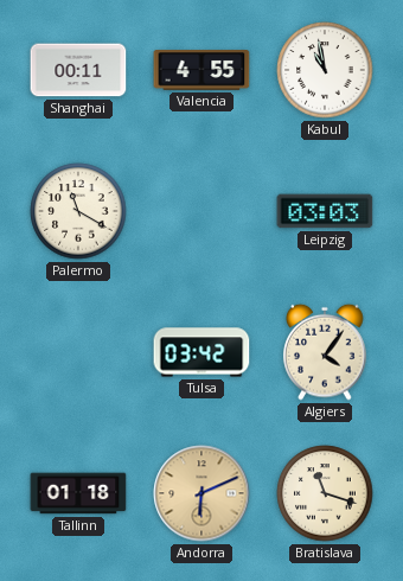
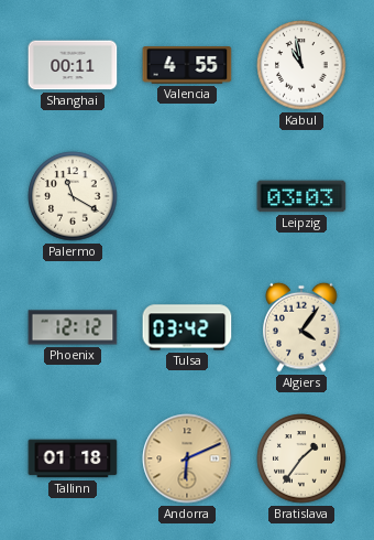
Phoenix: none -> 12:12
Bratislava: 11:18 -> 1:36
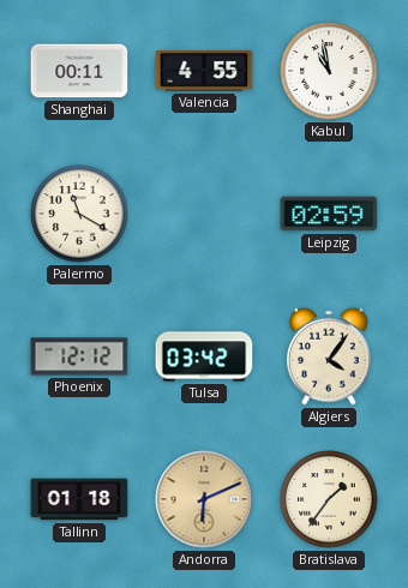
Leipzig: 03:03 -> 02:59
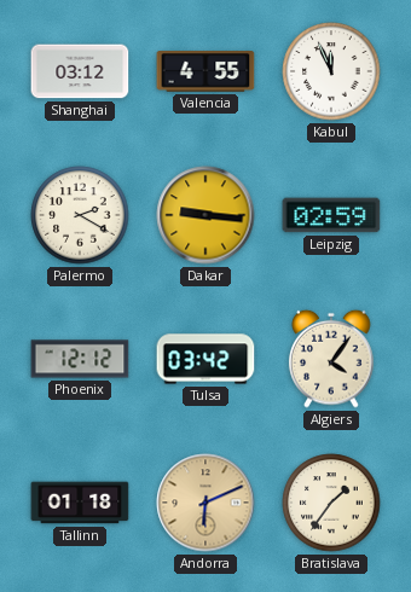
Shanghai: 00:11 -> 03:12
Kabul: 10:58 -> 11:56
Palermo: 11:20 -> 2:20
Dakar: none -> 9:16
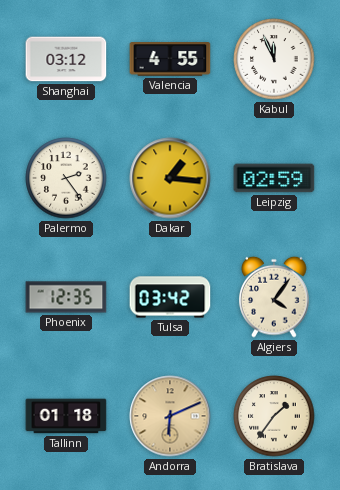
Palermo: 2:20 -> 2:24
Dakar: 9:16 -> 1:16
Phoenix: 12:12 -> 12:35
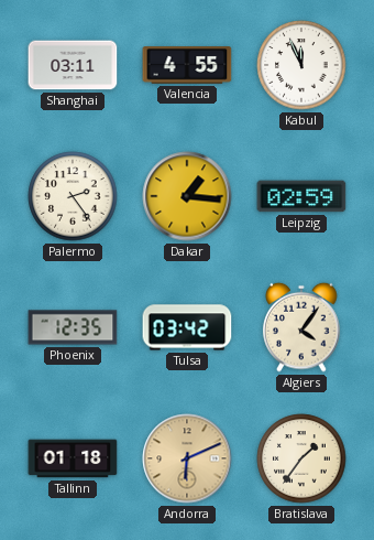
Shanghai: 03:12 -> 03:11
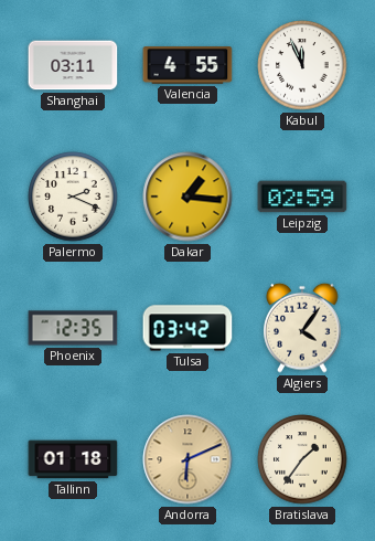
Palermo: 2:24 -> 2:19
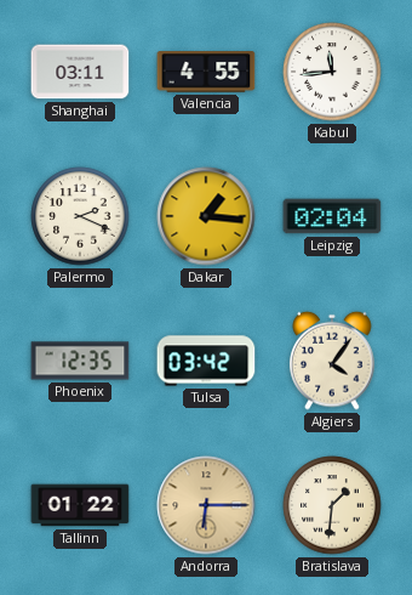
Kabul: 11:56 -> 11:44
Leipzig: 02:59 -> 02:04
Tallinn: 01:18 -> 01:22
Andorra: 6:11 -> 6:15
Bratislava: 1:36 -> 1:31
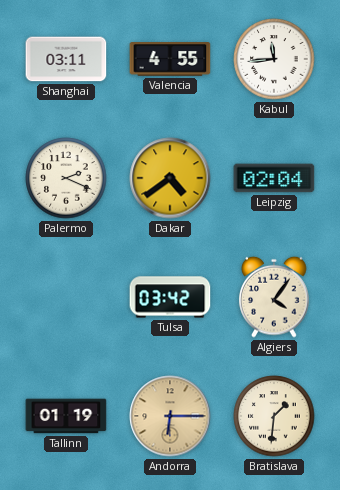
Dakar: 1:16 -> 4:39
Phoenix: 12:35 -> none
Tallinn: 01:22 -> 01:19
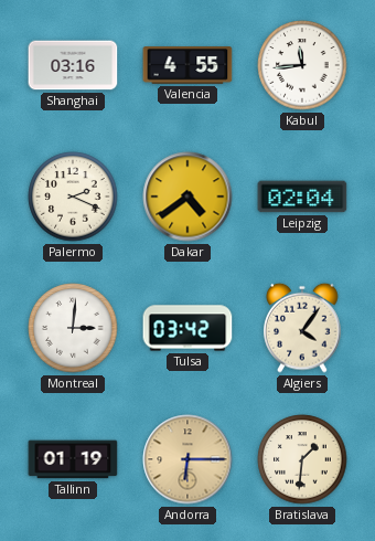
Shanghai: 03:11 -> 03:16
Montreal: none -> 3:01
